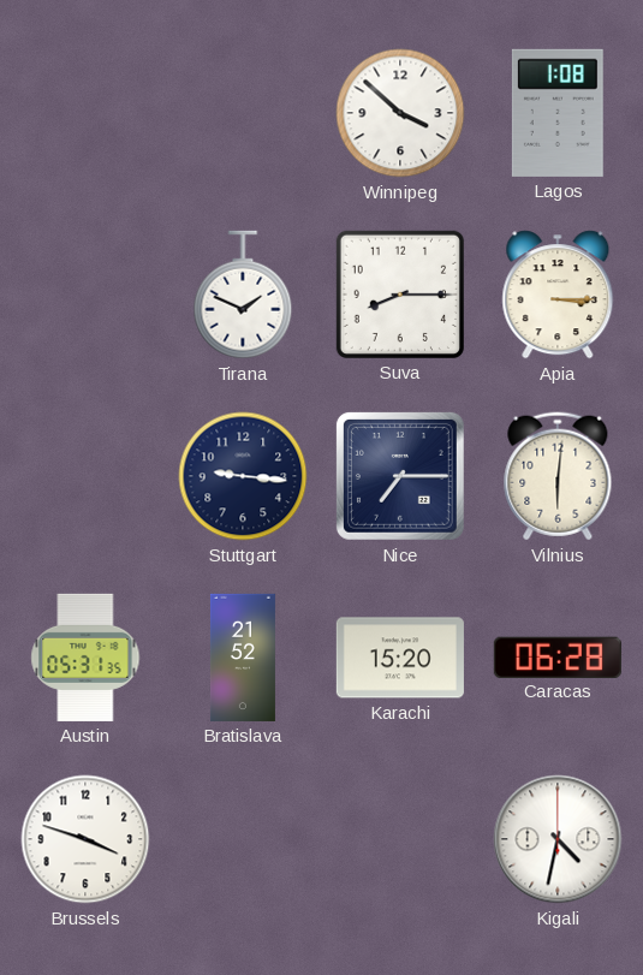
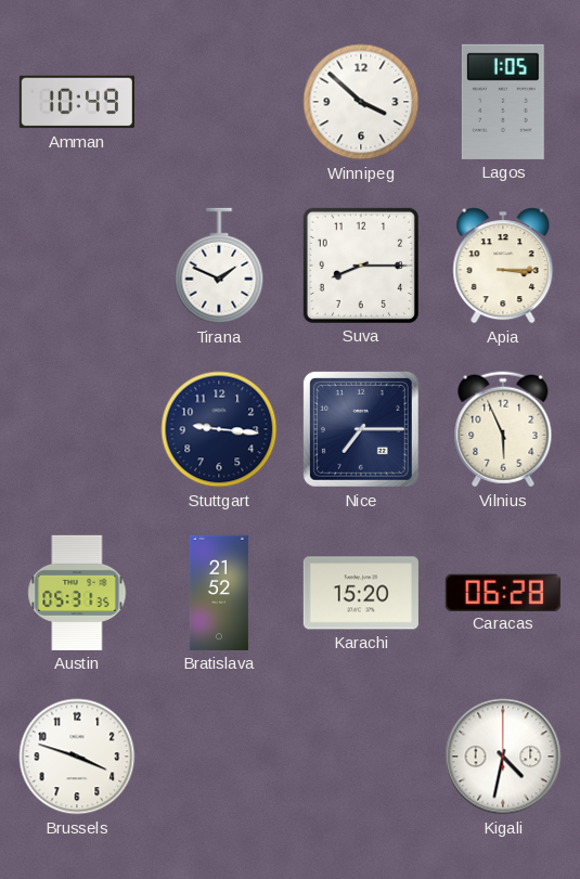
Amman: none -> 10:49
Lagos: 1:08 -> 1:05
Vilnius: 6:01 -> 5:56
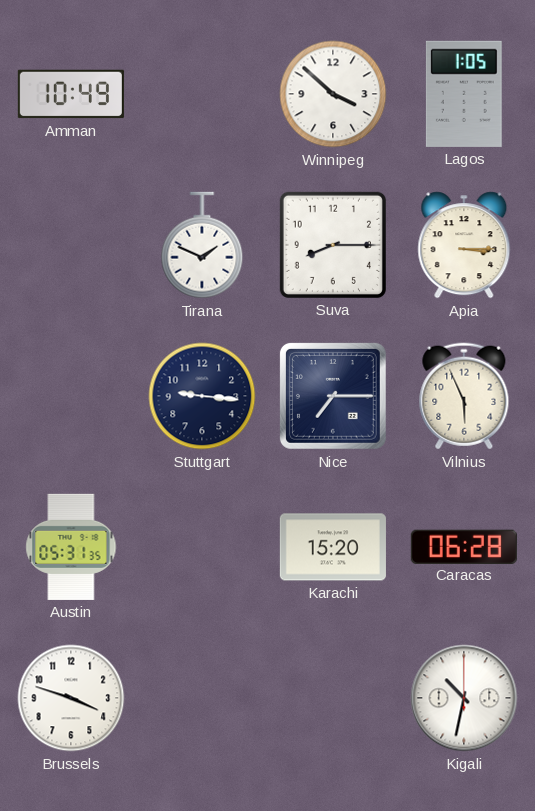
Bratislava: 21:52 -> none
Kigali: 4:32 -> 10:32
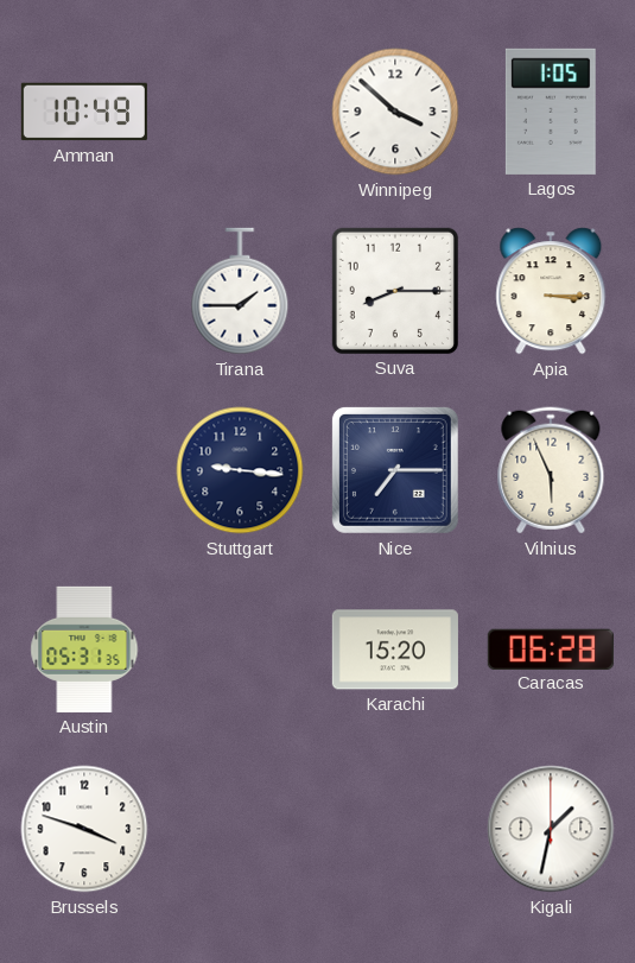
Tirana: 1:49 -> 1:45
Kigali: 10:32 -> 1:32
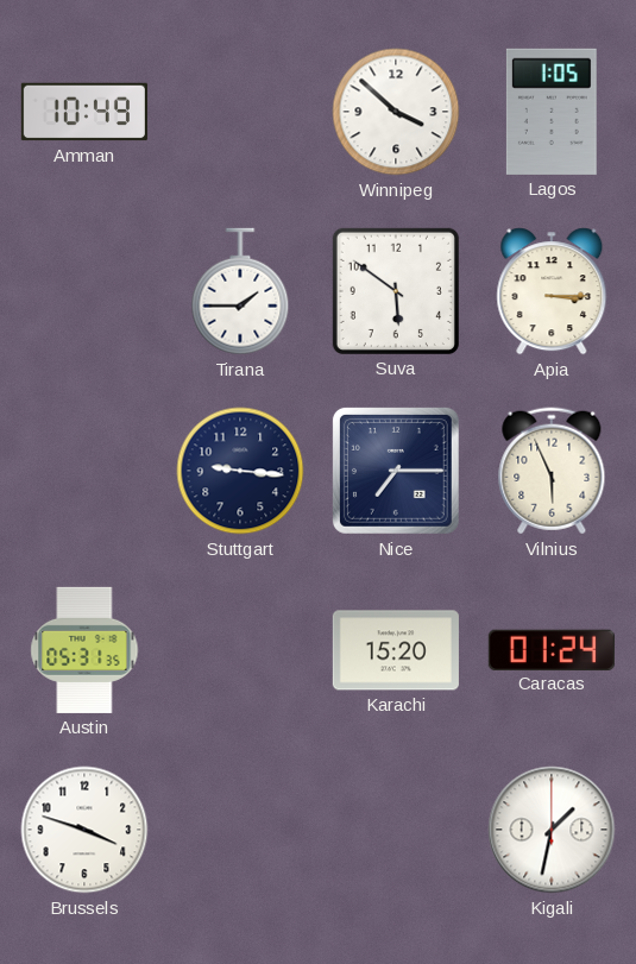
Suva: 8:15 -> 5:51
Caracas: 06:28 -> 01:24
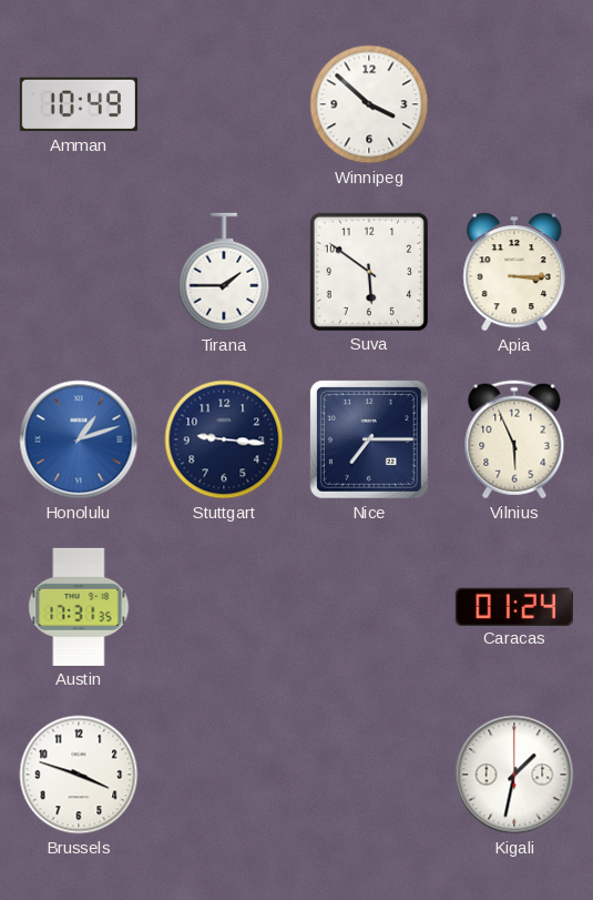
Lagos: 1:05 -> none
Honolulu: none -> 1:12
Austin: 05:31 -> 17:31
Karachi: 15:20 -> none
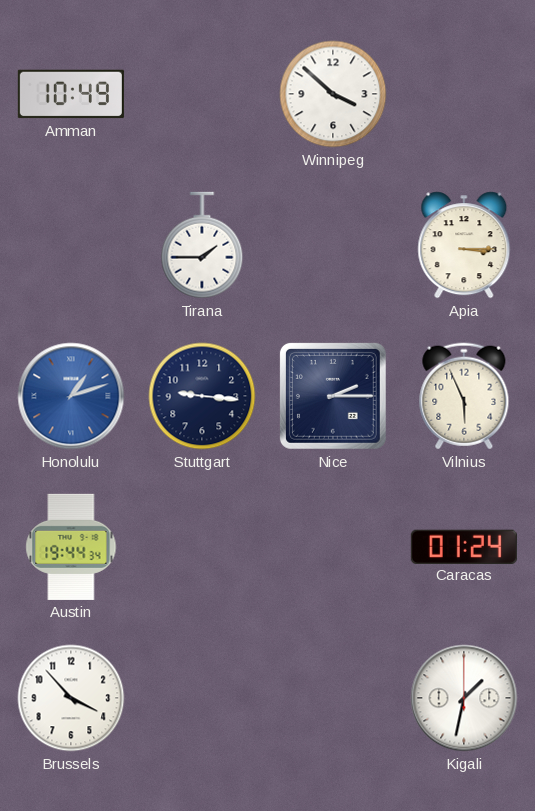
Suva: 5:51 -> none
Nice: 7:15 -> 2:15
Austin: 17:31 -> 19:44
Brussels: 3:48 -> 3:53
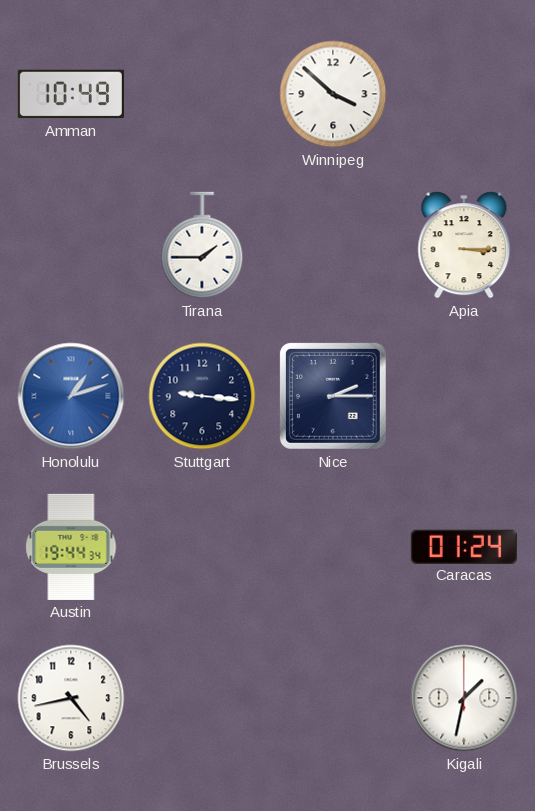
Vilnius: 5:56 -> none
Brussels: 3:53 -> 4:43
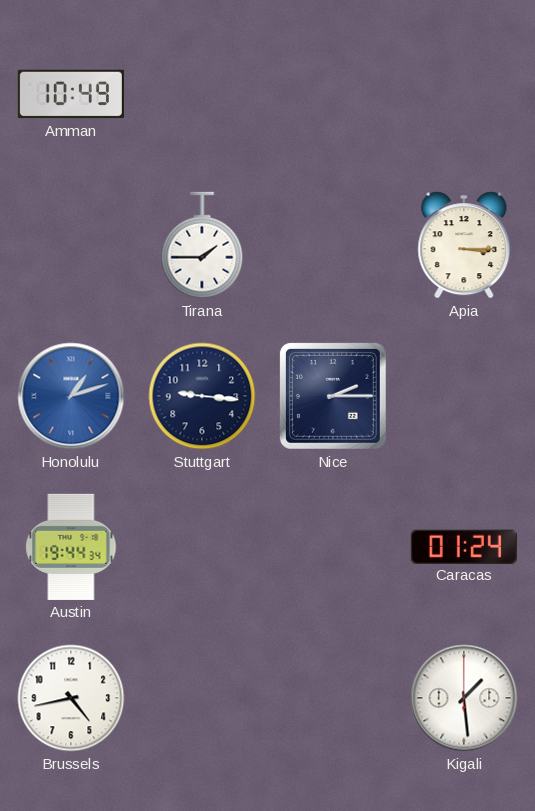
Winnipeg: 3:52 -> none
Kigali: 1:32 -> 1:29
